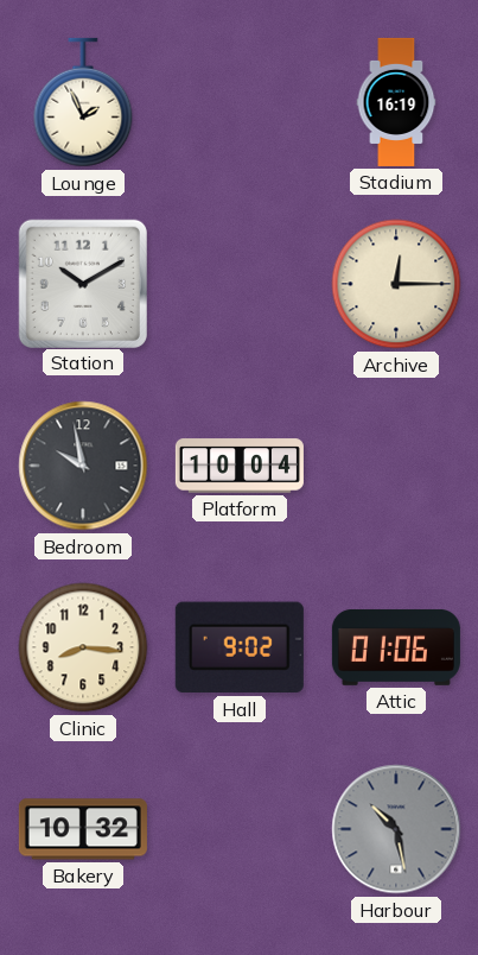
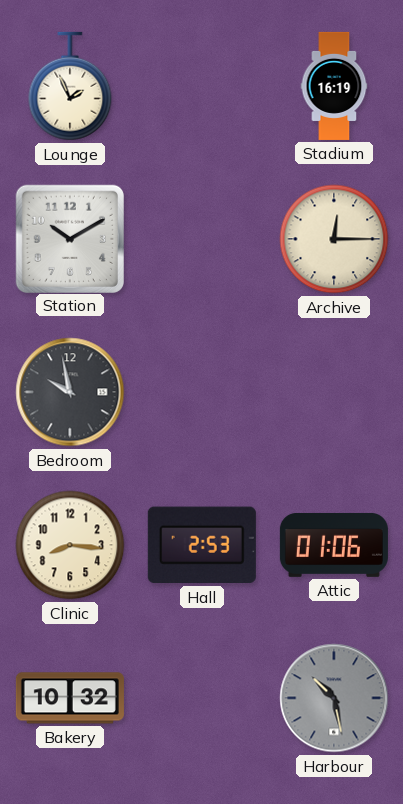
Platform: 10:04 -> none
Hall: 9:02 -> 2:53
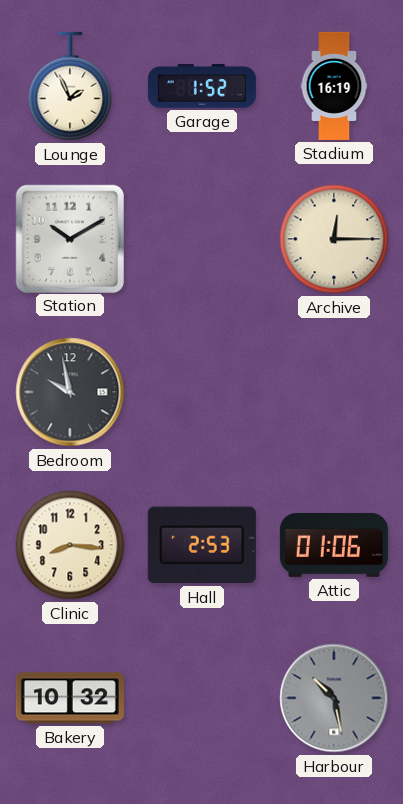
Garage: none -> 1:52
